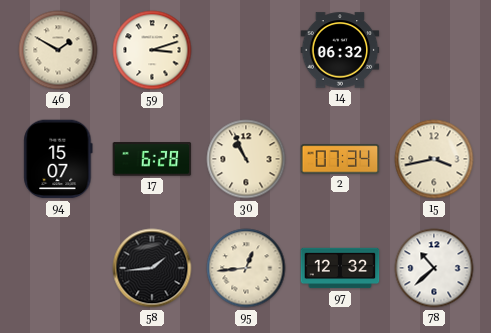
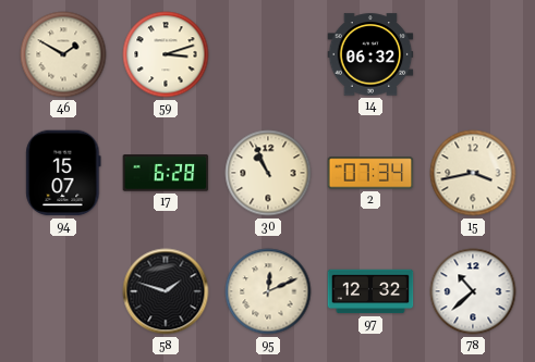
58: 1:44 -> 1:48
95: 12:44 -> 12:11
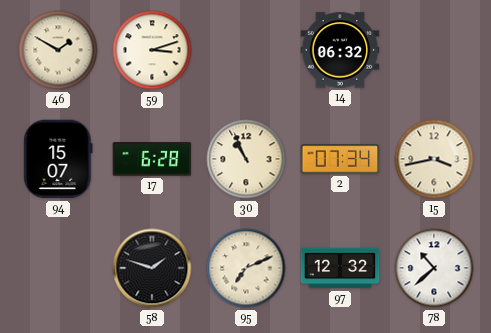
95: 12:11 -> 7:11
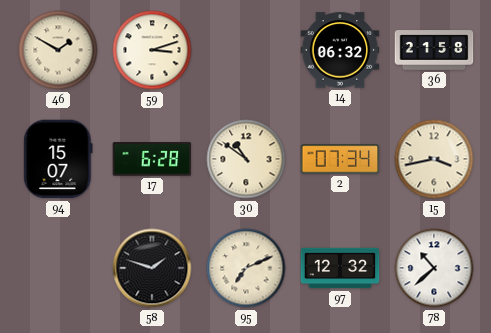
36: none -> 21:58
30: 10:56 -> 10:51
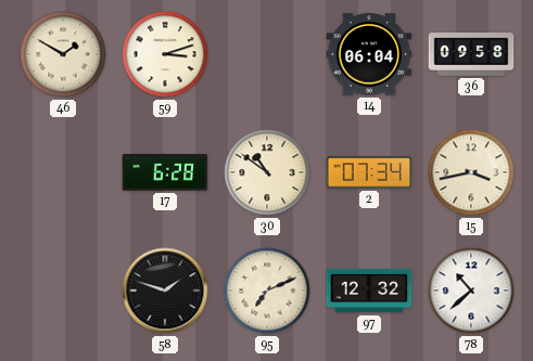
14: 06:32 -> 06:04
36: 21:58 -> 09:58
94: 15:07 -> none
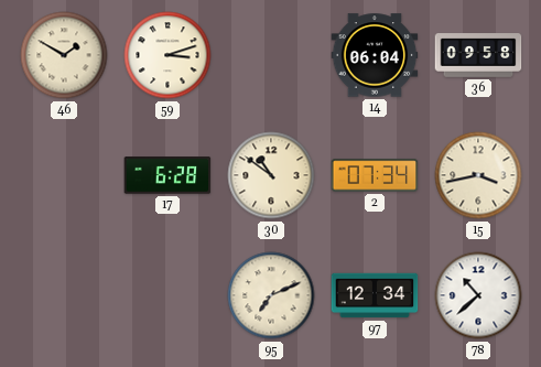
58: 1:48 -> none
97: 12:32 -> 12:34
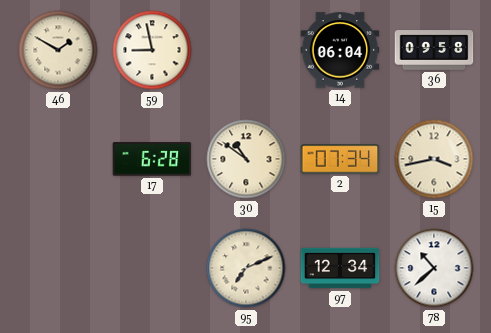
59: 3:12 -> 8:58
